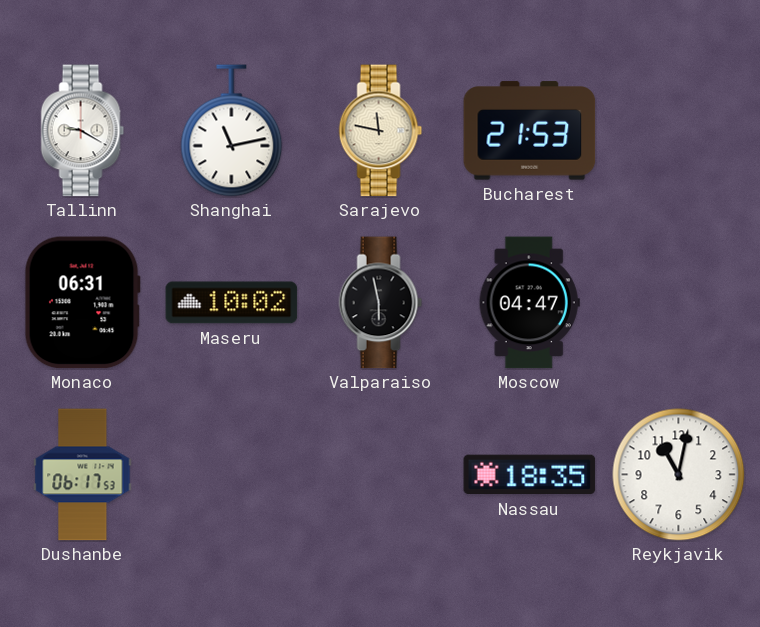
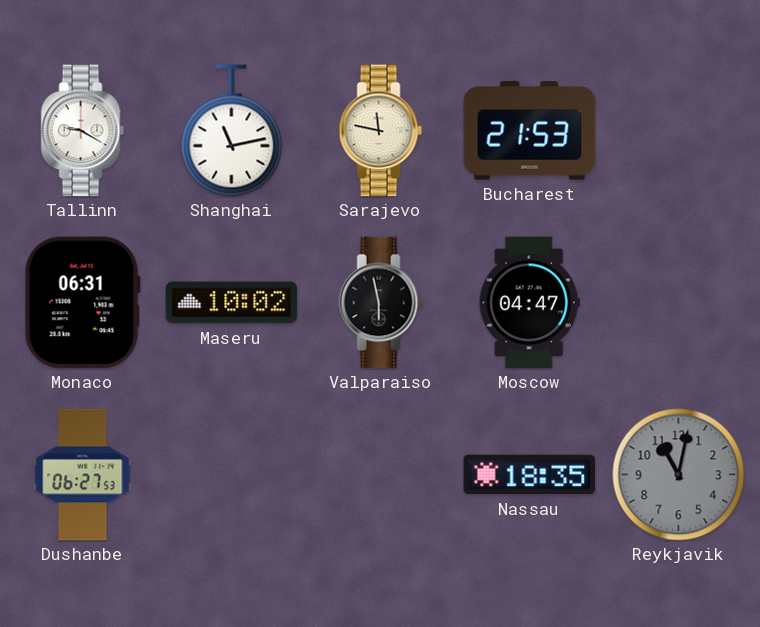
Dushanbe: 06:17 -> 06:27
Reykjavik dial: white -> grey
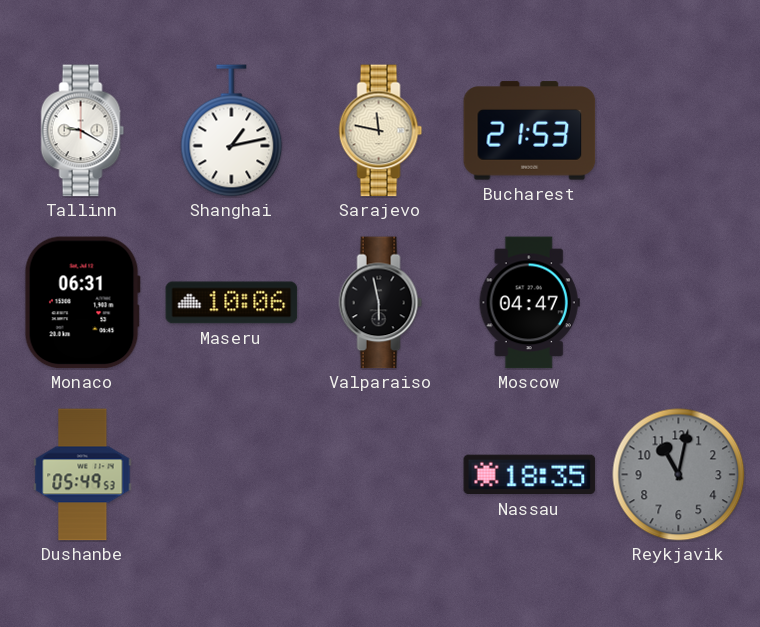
Shanghai: 11:13 -> 1:13
Maseru: 10:02 -> 10:06
Dushanbe: 06:27 -> 05:49
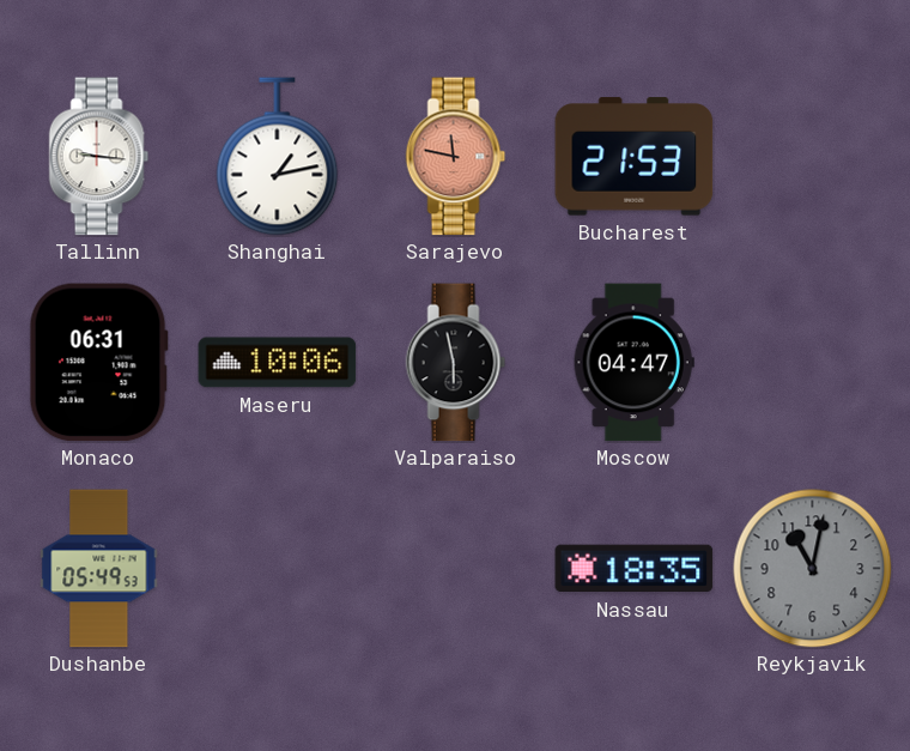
Tallinn: 9:20 -> 9:16
Sarajevo dial: cream -> salmon
